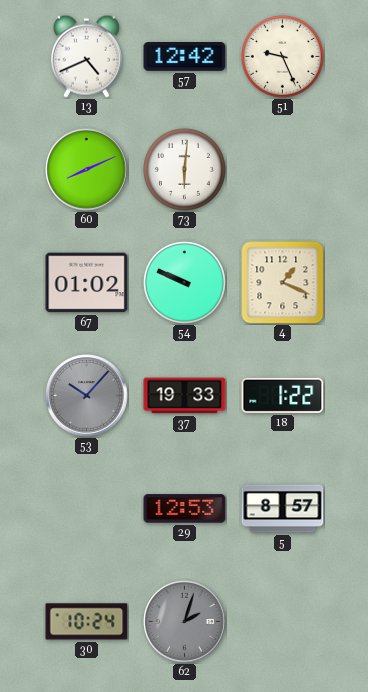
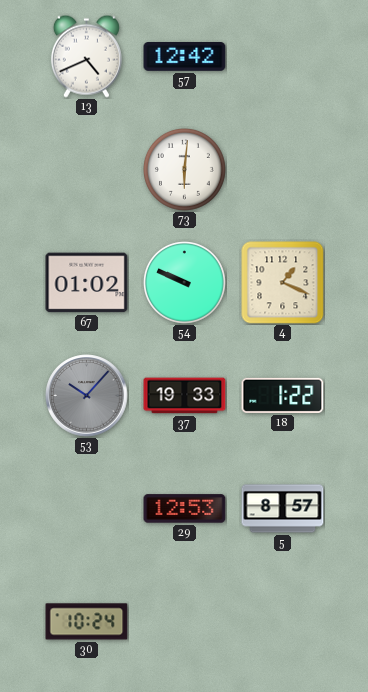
51: 9:26 -> none
60: 8:11 -> none
62: 2:03 -> none
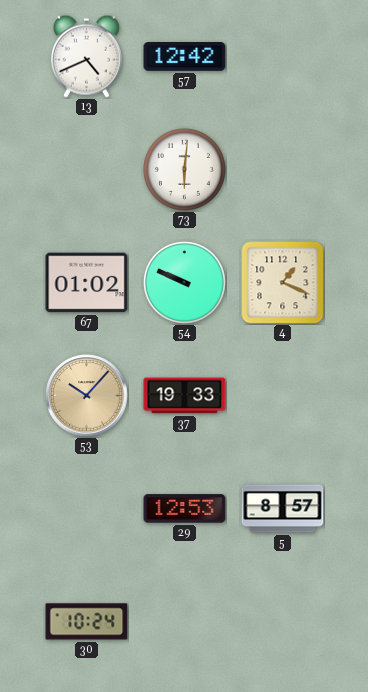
53 dial: grey -> champagne
18: 1:22 -> none
